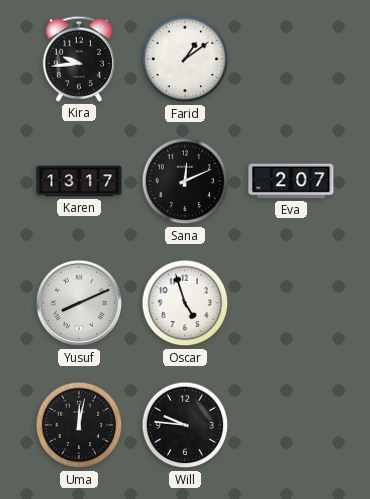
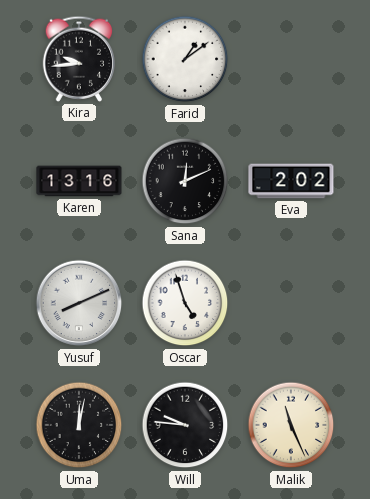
Karen: 13:17 -> 13:16
Eva: 2:07 -> 2:02
Malik: none -> 11:26
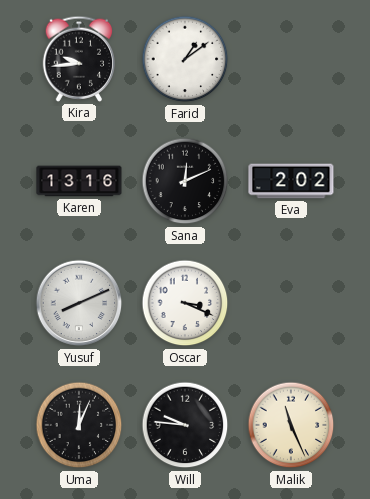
Oscar: 4:57 -> 3:19
Uma: 12:02 -> 12:04
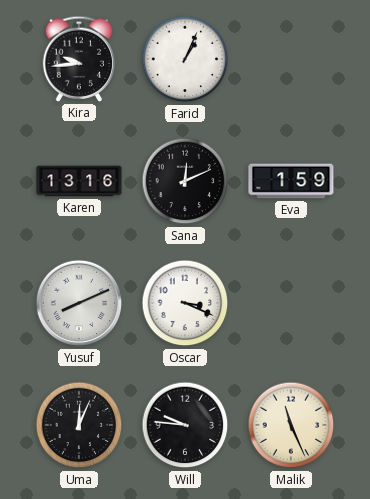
Farid: 1:09 -> 1:04
Eva: 2:02 -> 1:59
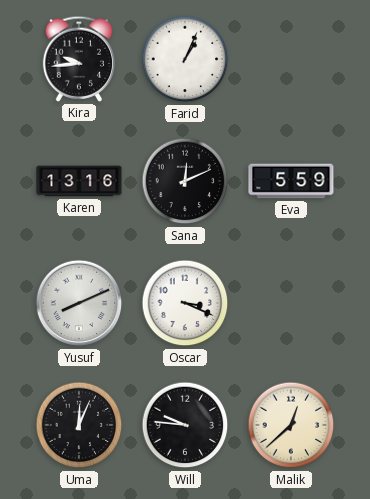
Eva: 1:59 -> 5:59
Malik: 11:26 -> 12:38
